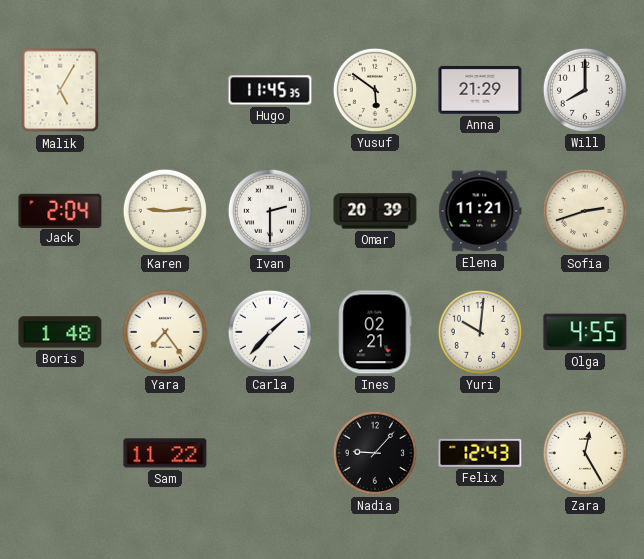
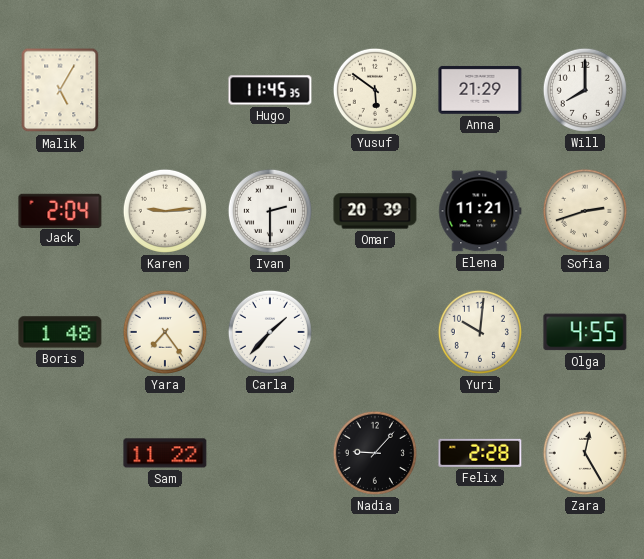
Ines: 02:21 -> none
Felix: 12:43 -> 2:28
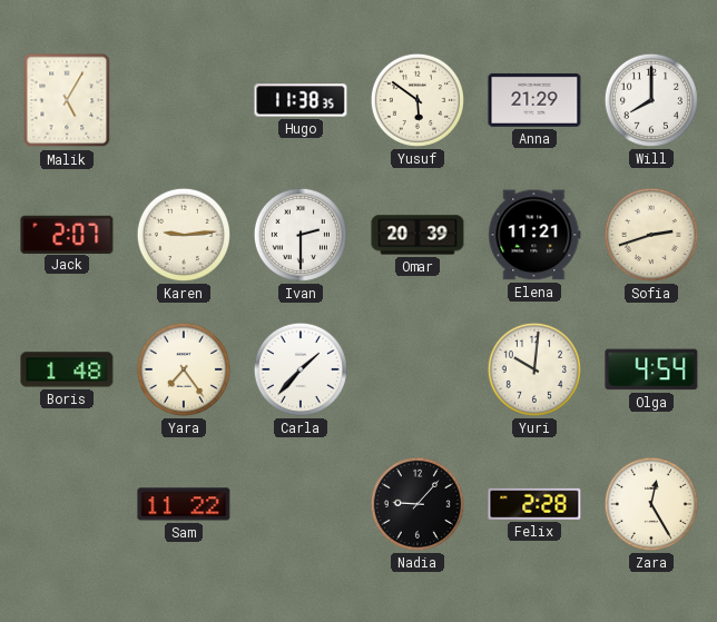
Hugo: 11:45 -> 11:38
Jack: 2:04 -> 2:07
Olga: 4:55 -> 4:54
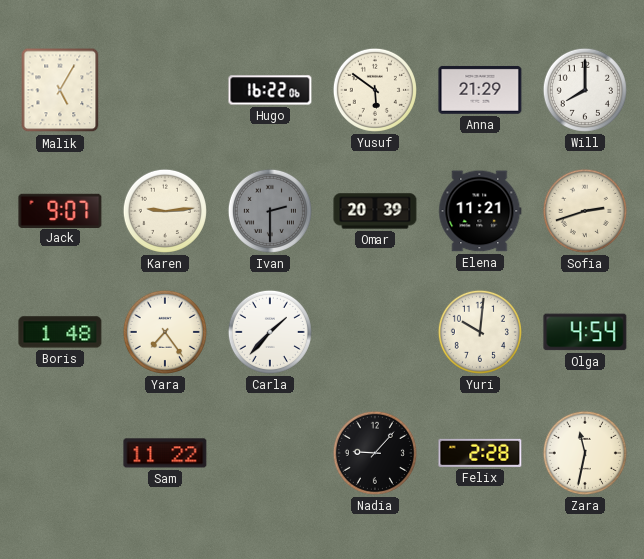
Hugo: 11:38 -> 16:22
Jack: 2:07 -> 9:07
Ivan dial: white -> grey
Zara: 12:25 -> 11:32
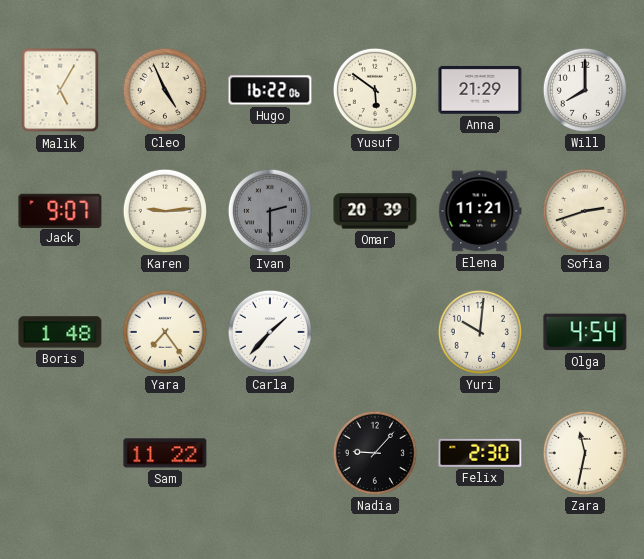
Cleo: none -> 4:56
Felix: 2:28 -> 2:30
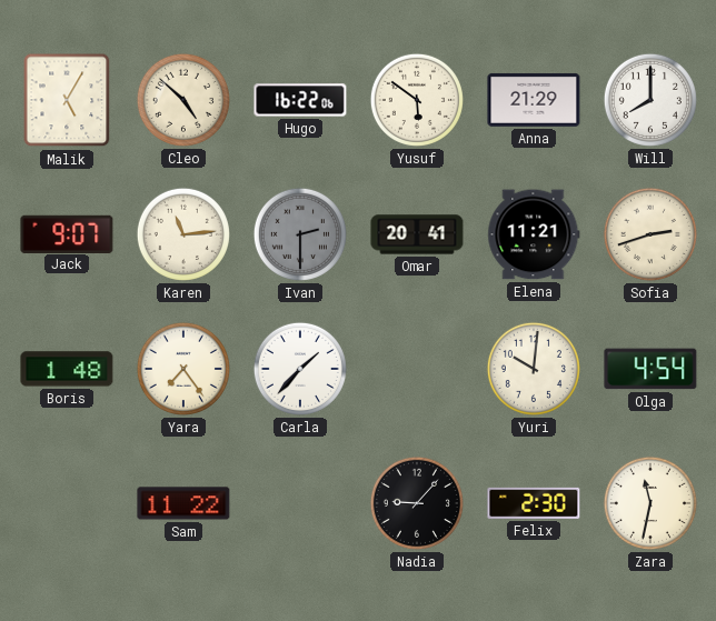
Cleo: 4:56 -> 4:52
Karen: 9:14 -> 11:14
Omar: 20:39 -> 20:41
